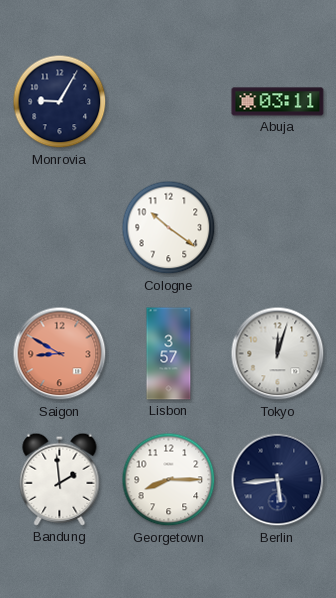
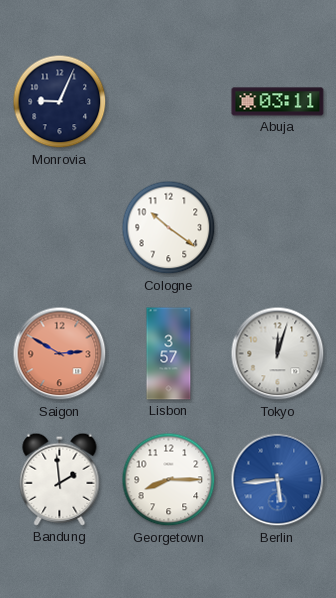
Monrovia: 9:05 -> 9:04
Saigon: 8:50 -> 2:50
Berlin dial: navy -> blue
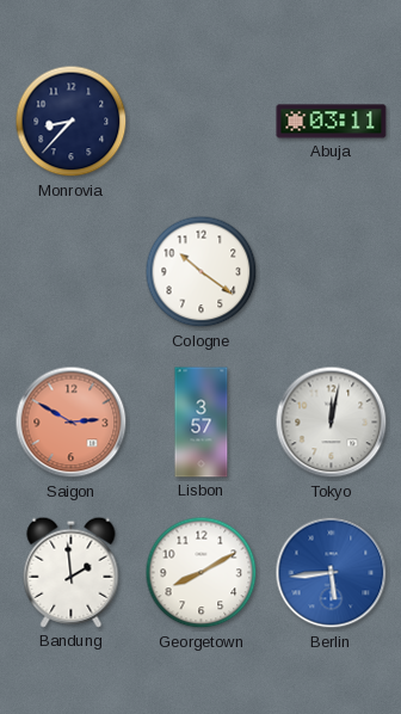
Monrovia: 9:04 -> 8:37
Tokyo: 12:03 -> 12:02
Georgetown: 8:15 -> 8:10
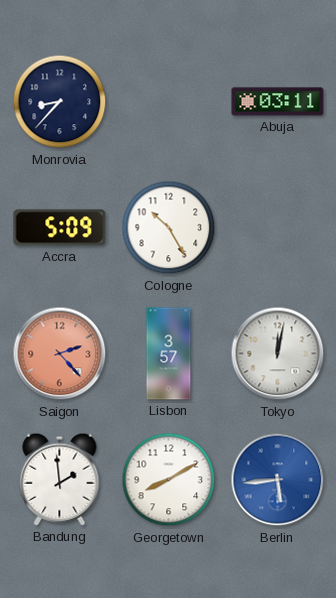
Accra: none -> 5:09
Cologne: 10:21 -> 10:25
Saigon: 2:50 -> 2:23
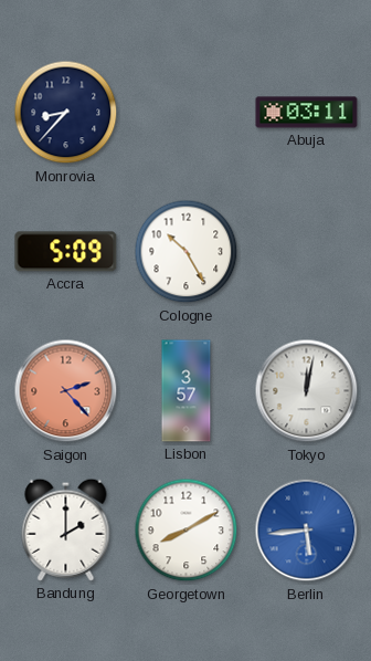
Bandung: 1:59 -> 2:00
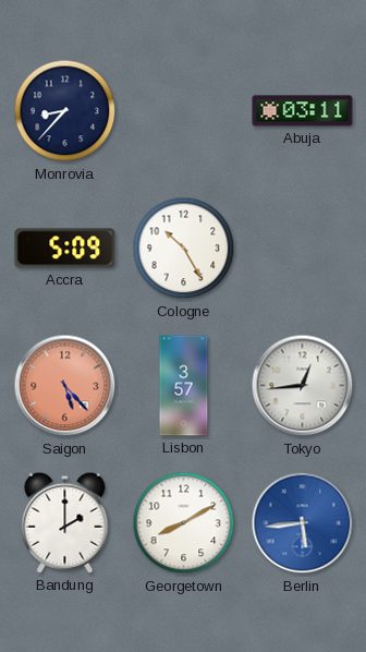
Saigon: 2:23 -> 5:23
Tokyo: 12:02 -> 12:44
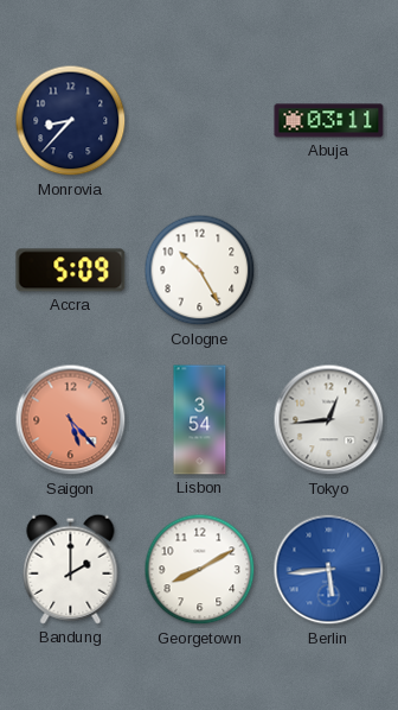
Lisbon: 3:57 -> 3:54
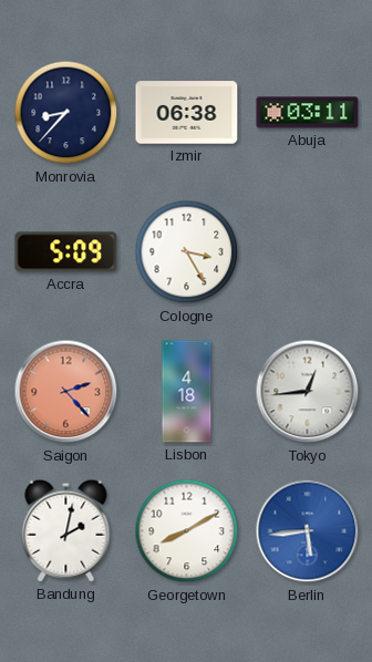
Izmir: none -> 06:38
Cologne: 10:25 -> 3:25
Saigon: 5:23 -> 2:23
Lisbon: 3:54 -> 4:18
Bandung: 2:00 -> 2:02
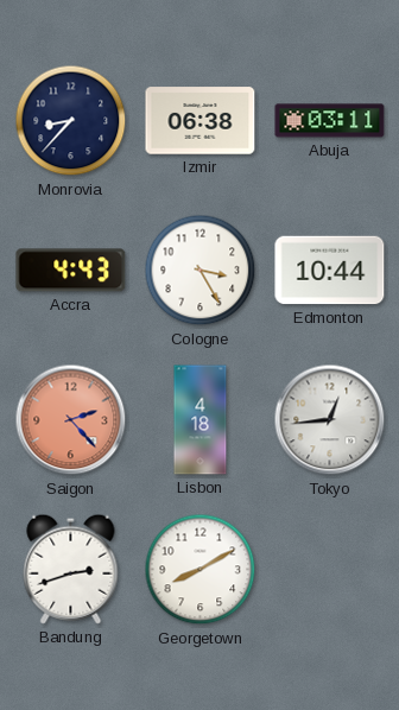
Accra: 5:09 -> 4:43
Edmonton: none -> 10:44
Bandung: 2:02 -> 2:42
Berlin: 5:44 -> none
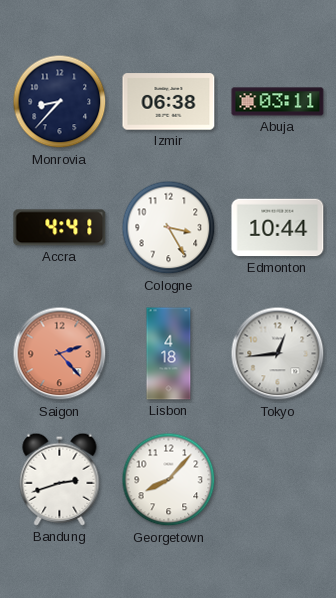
Accra: 4:43 -> 4:41
Georgetown: 8:10 -> 8:07
